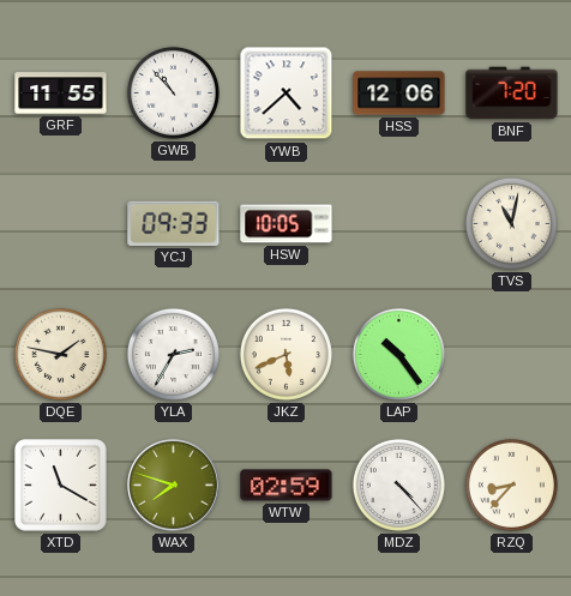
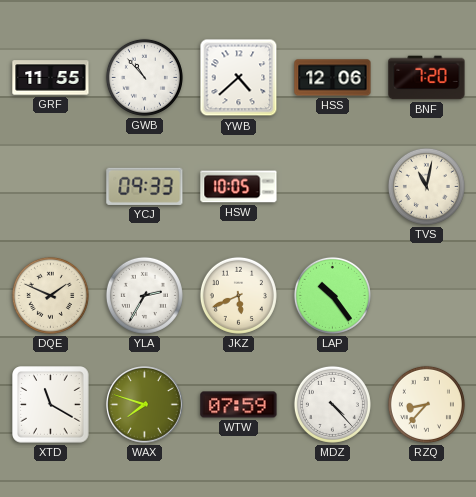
DQE: 1:47 -> 1:49
WTW: 02:59 -> 07:59
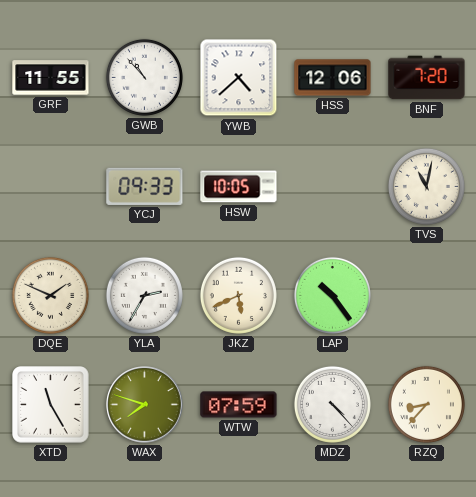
XTD: 11:20 -> 11:25
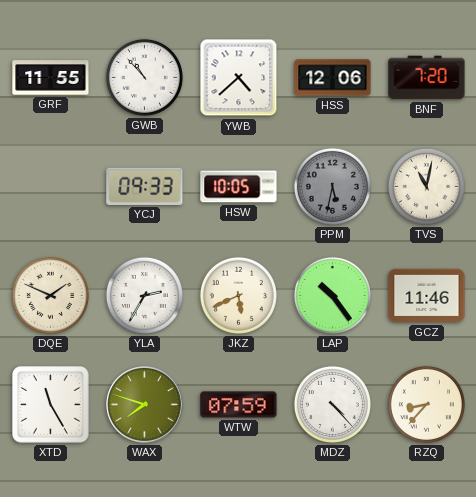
PPM: none -> 5:32
GCZ: none -> 11:46
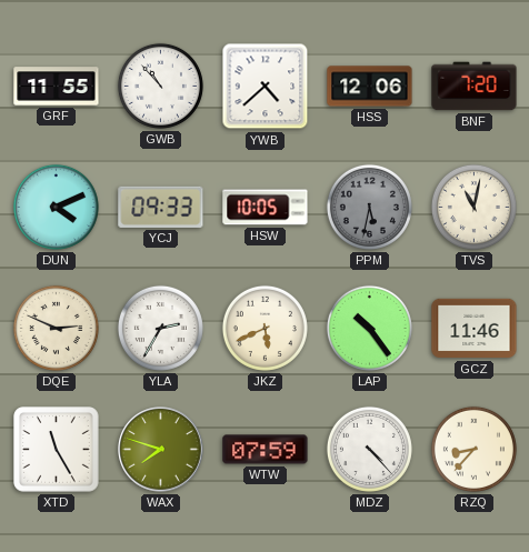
DUN: none -> 4:11
DQE: 1:49 -> 2:49
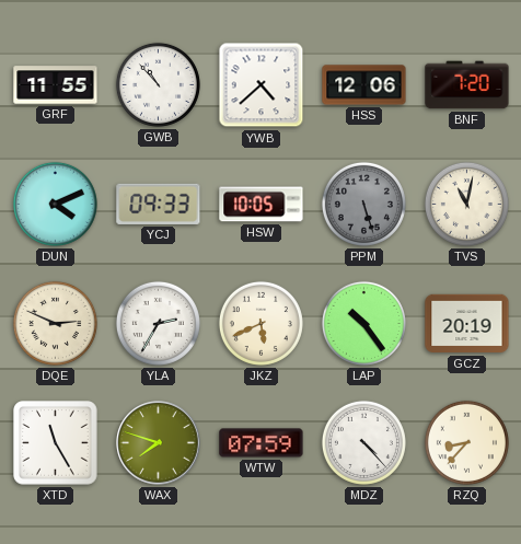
PPM: 5:32 -> 5:27
GCZ: 11:46 -> 20:19
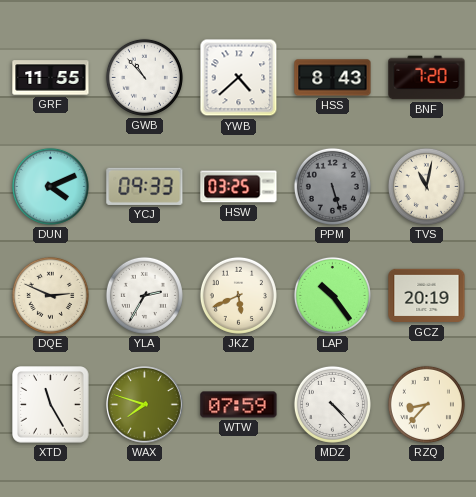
HSS: 12:06 -> 8:43
HSW: 10:05 -> 03:25
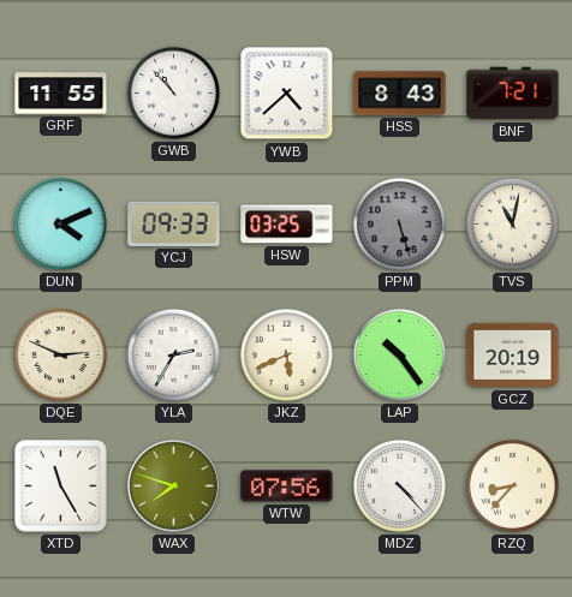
BNF: 7:20 -> 7:21
WTW: 07:59 -> 07:56
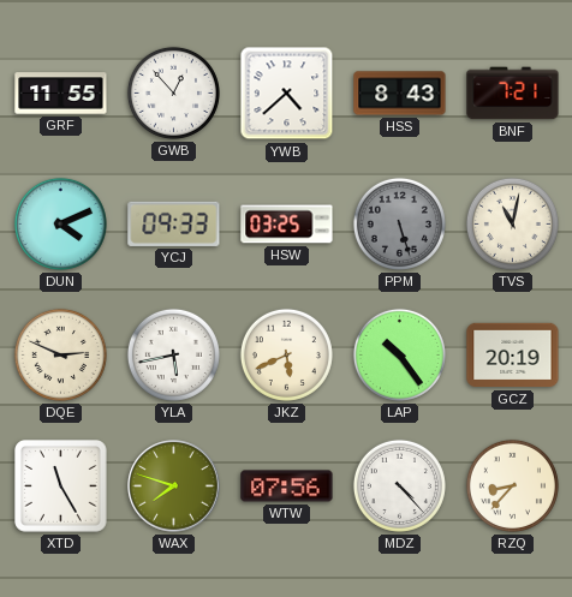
GWB: 10:53 -> 12:53
YLA: 2:35 -> 5:43
